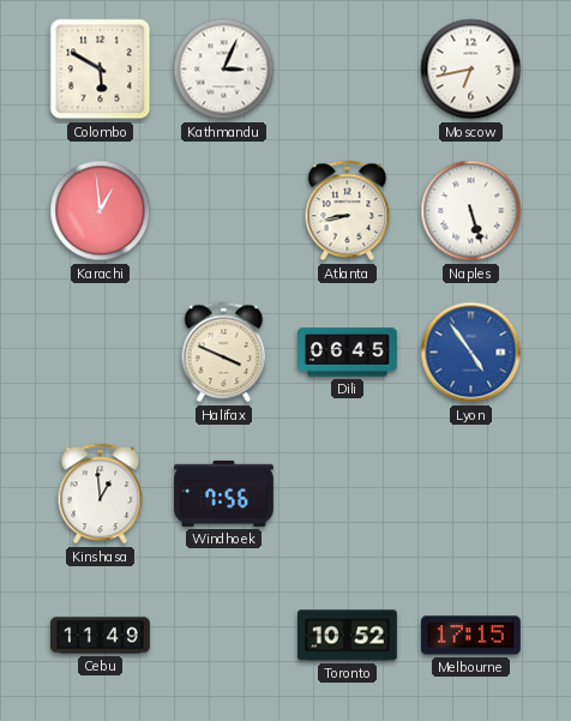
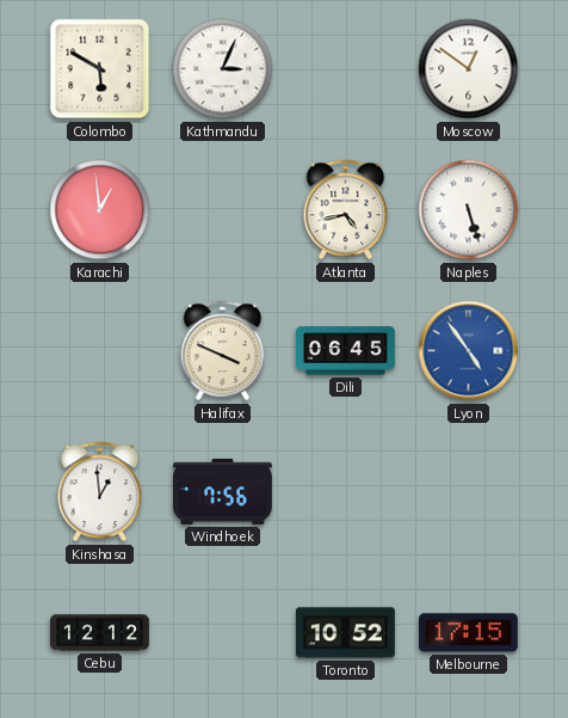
Moscow: 6:43 -> 12:51
Atlanta: 8:43 -> 4:43
Cebu: 11:49 -> 12:12
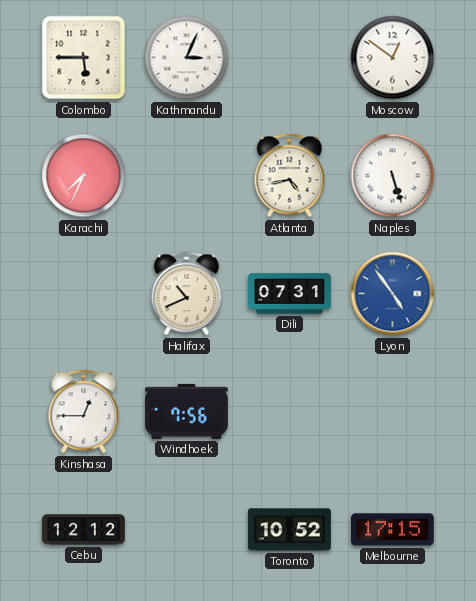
Colombo: 5:50 -> 5:45
Karachi: 12:59 -> 7:34
Halifax: 3:49 -> 10:41
Dili: 06:45 -> 07:31
Kinshasa: 12:59 -> 12:45
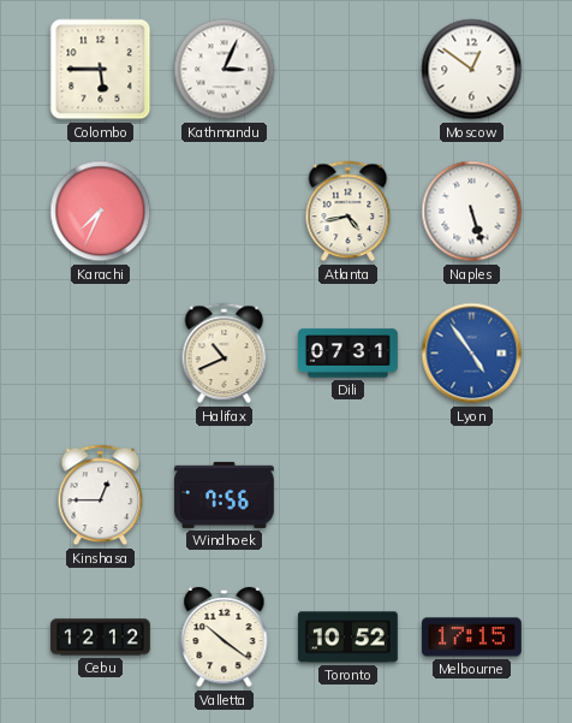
Valletta: none -> 10:21
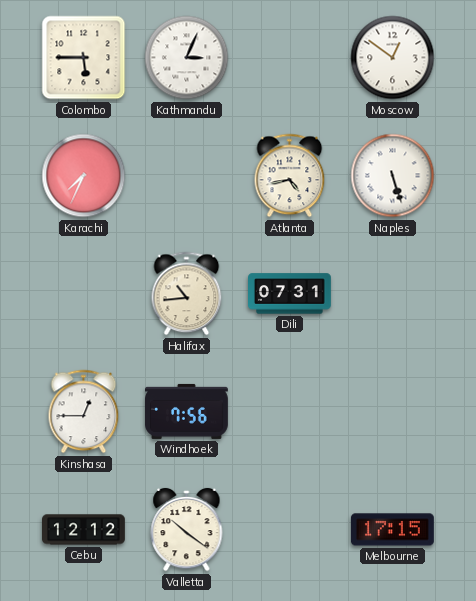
Halifax: 10:41 -> 10:44
Lyon: 4:54 -> none
Toronto: 10:52 -> none
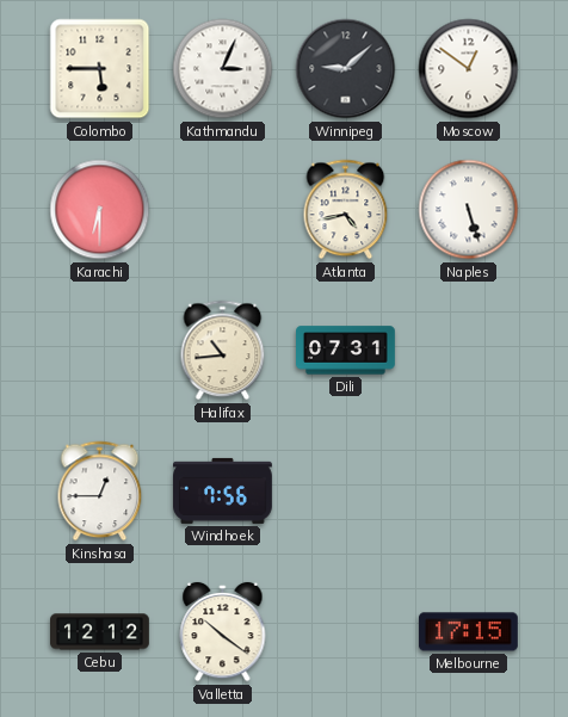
Winnipeg: none -> 9:08
Karachi: 7:34 -> 6:30
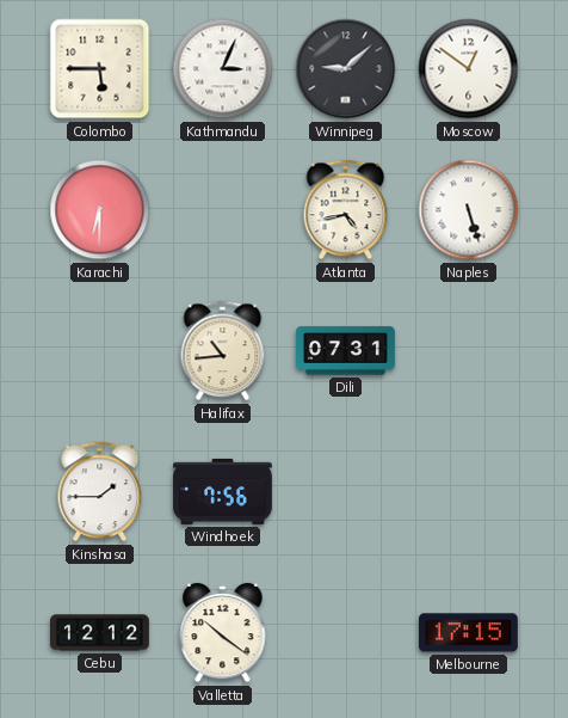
Kinshasa: 12:45 -> 1:45
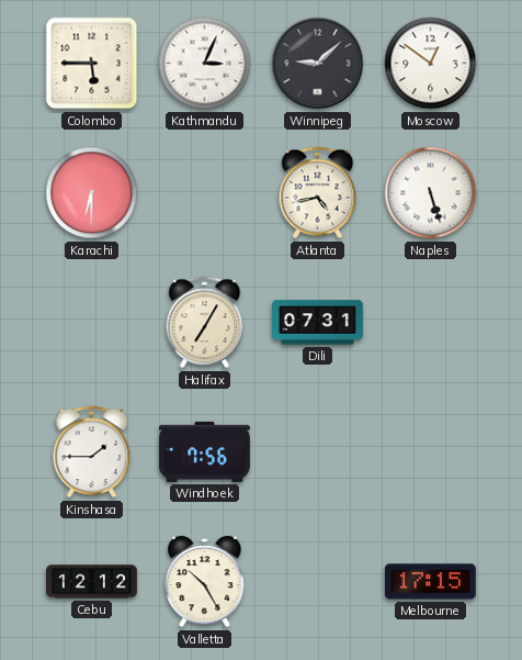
Halifax: 10:44 -> 7:05
Valletta: 10:21 -> 10:25
